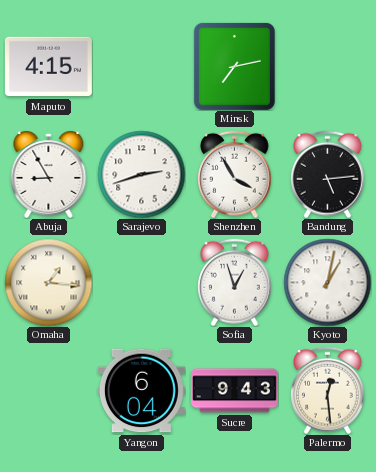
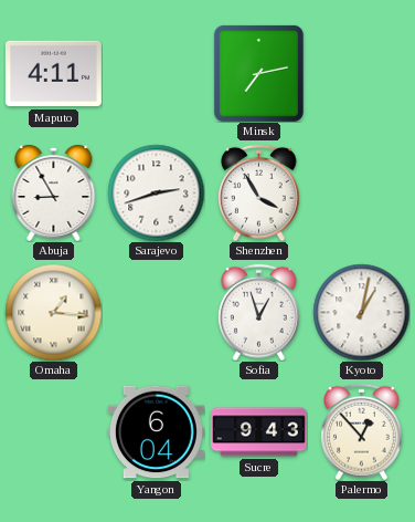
Maputo: 4:15 -> 4:11
Bandung: 5:14 -> none
Palermo: 12:29 -> 12:53
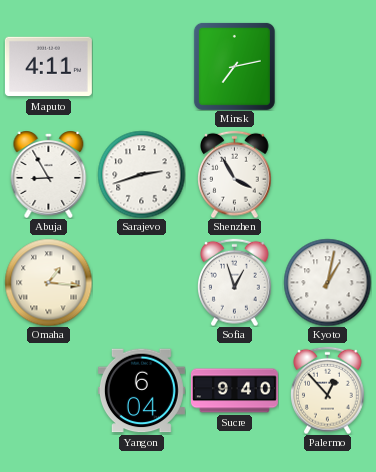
Sucre: 9:43 -> 9:40
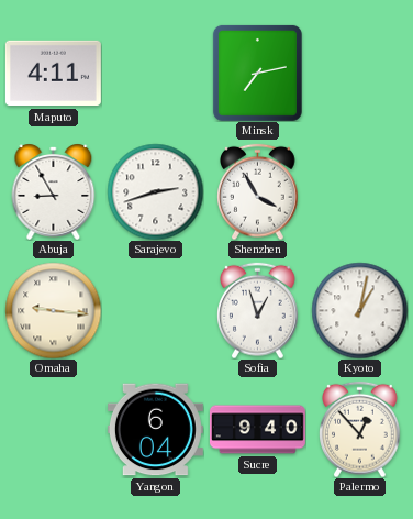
Omaha: 1:16 -> 9:16
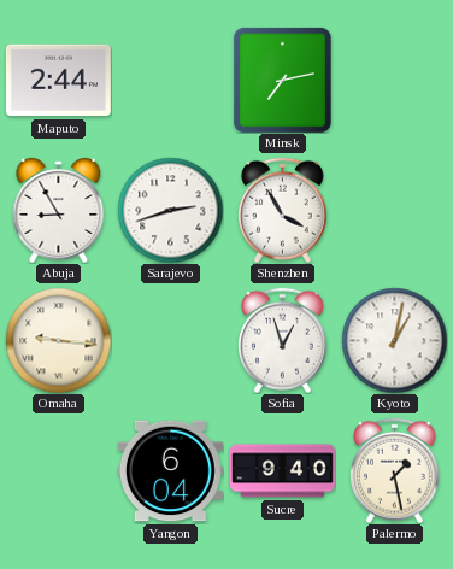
Maputo: 4:11 -> 2:44
Palermo: 12:53 -> 1:28
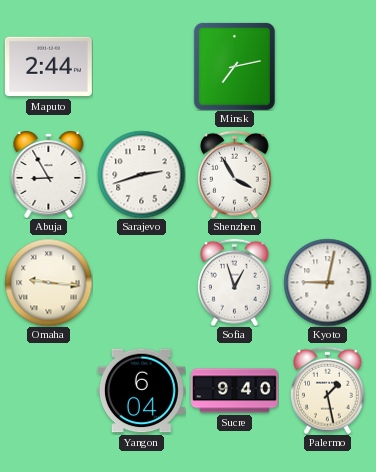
Kyoto: 1:02 -> 9:02
